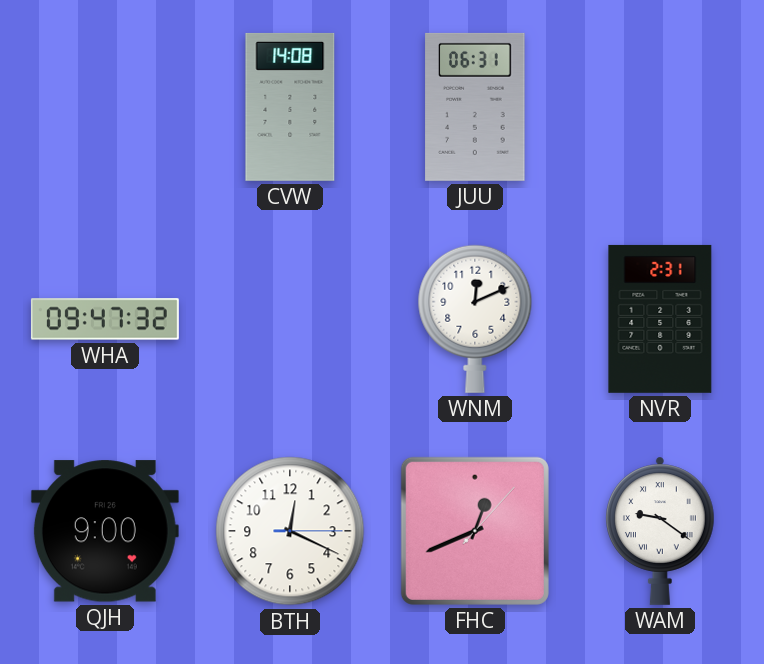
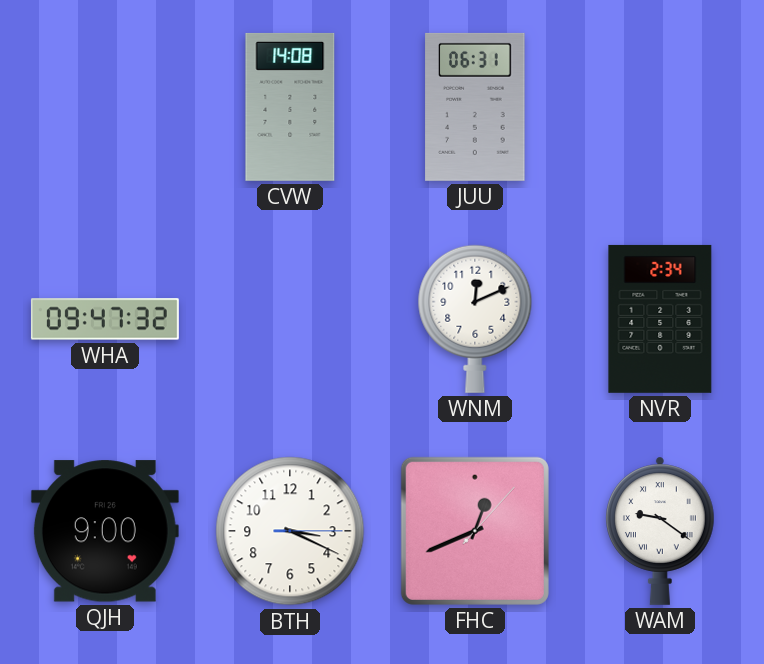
NVR: 2:31 -> 2:34
BTH: 12:19 -> 3:19
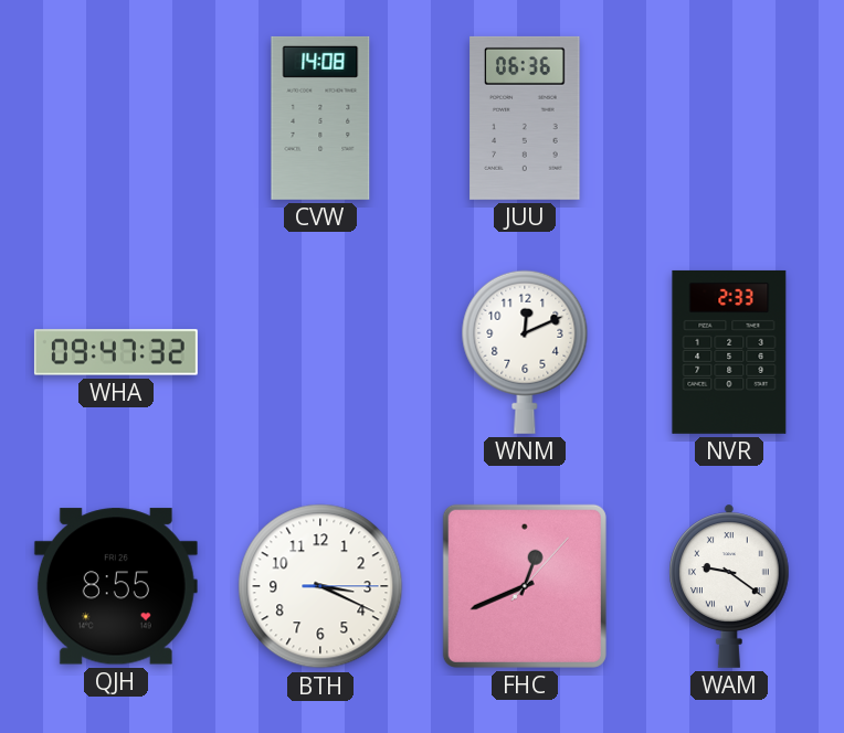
JUU: 06:31 -> 06:36
NVR: 2:34 -> 2:33
QJH: 9:00 -> 8:55
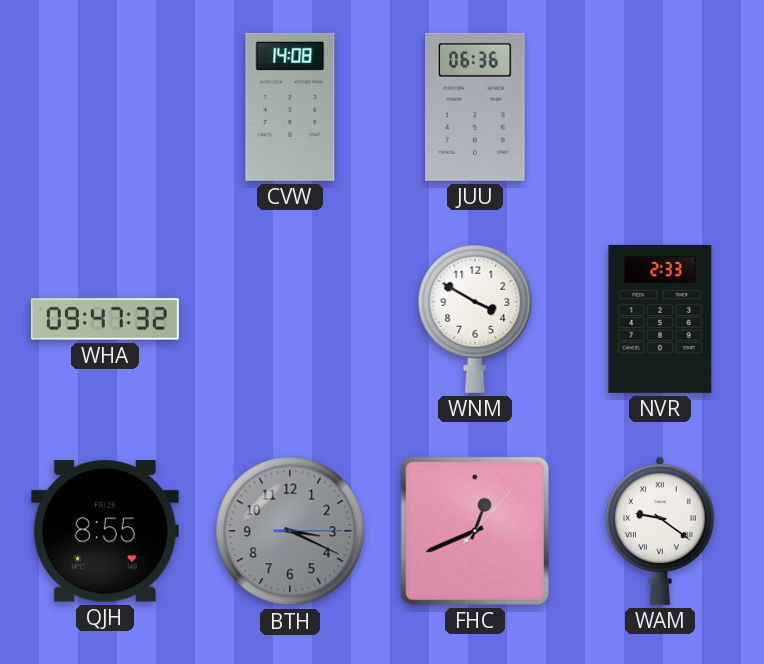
WNM: 12:11 -> 3:50
BTH dial: white -> grey
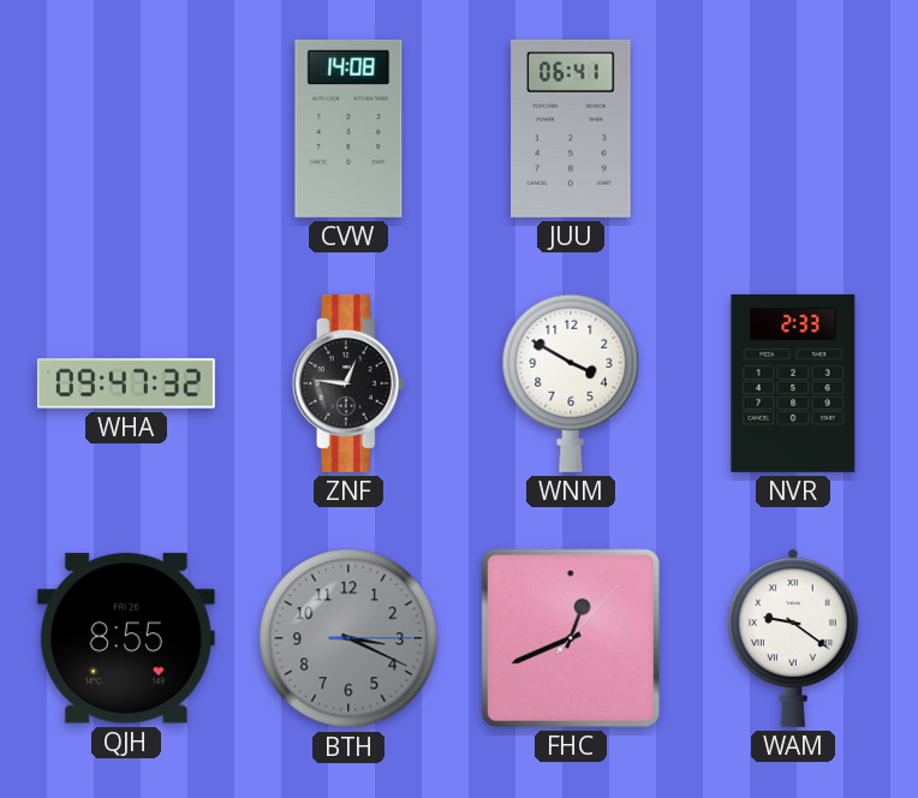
JUU: 06:36 -> 06:41
ZNF: none -> 12:46
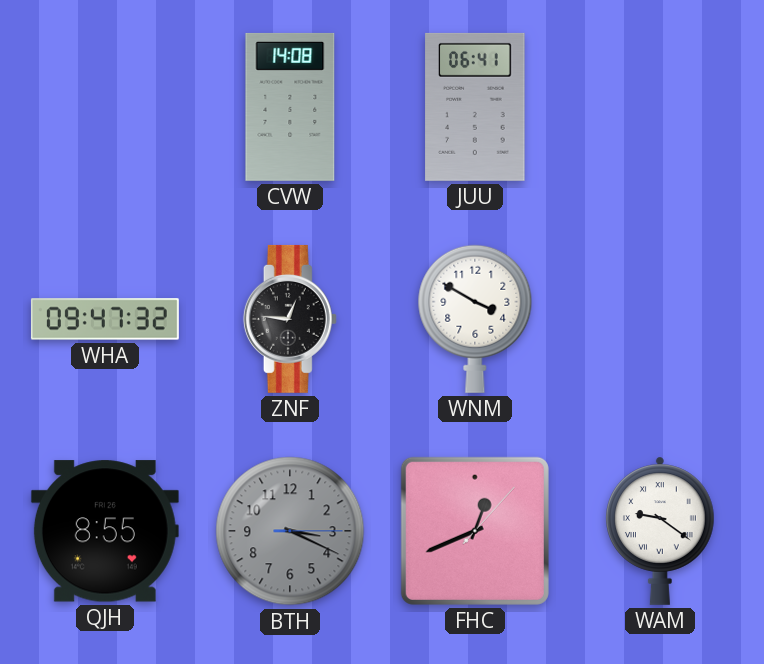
NVR: 2:33 -> none
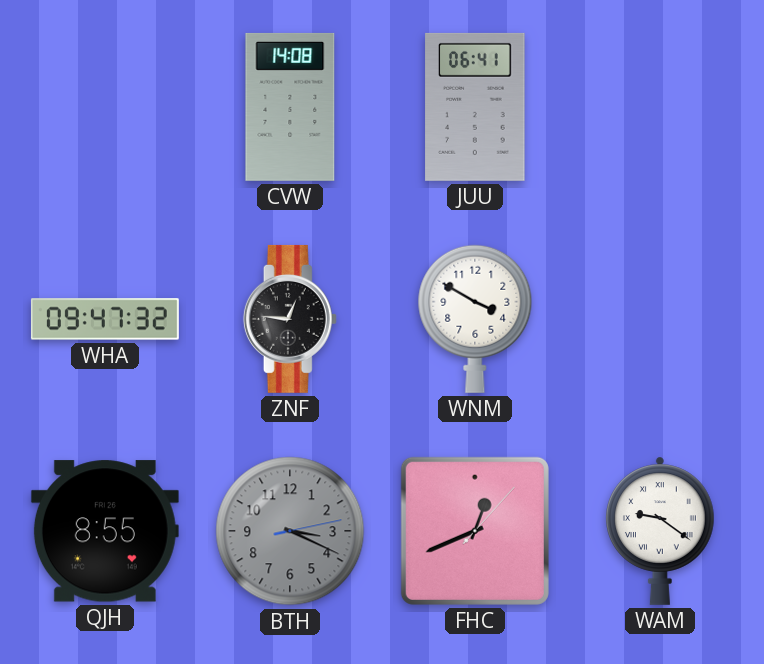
BTH: 3:19:15 -> 3:19:13
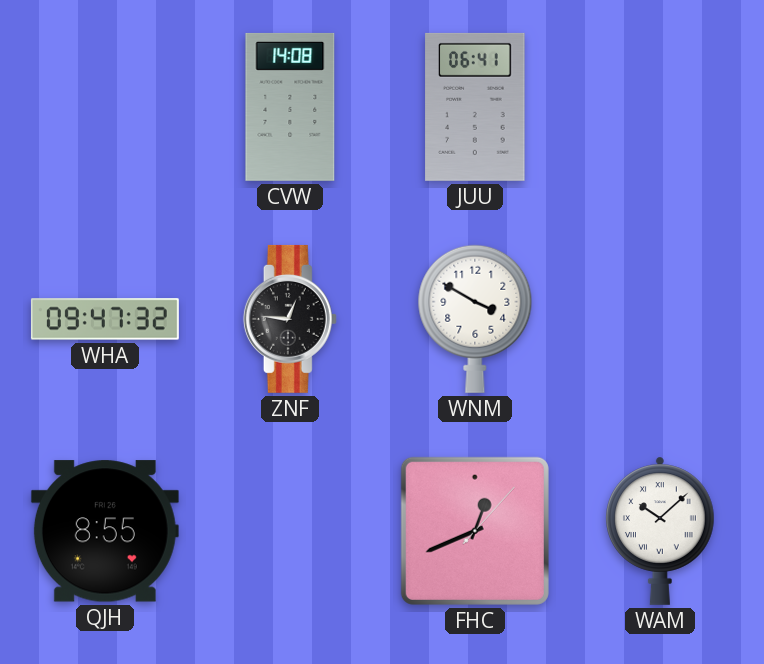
BTH: 3:19 -> none
WAM: 9:21 -> 10:08
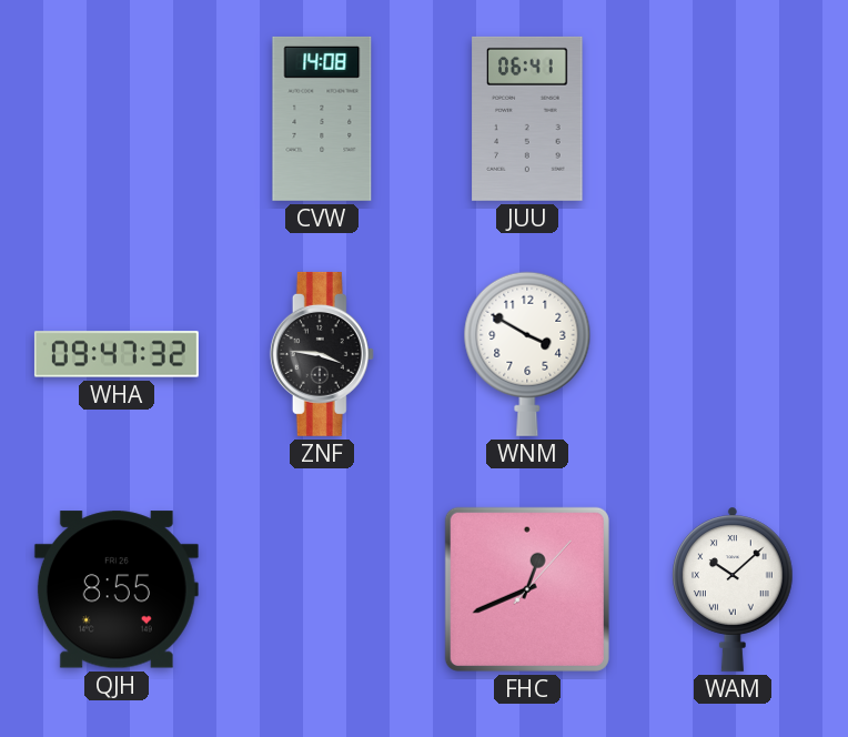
ZNF: 12:46 -> 3:46
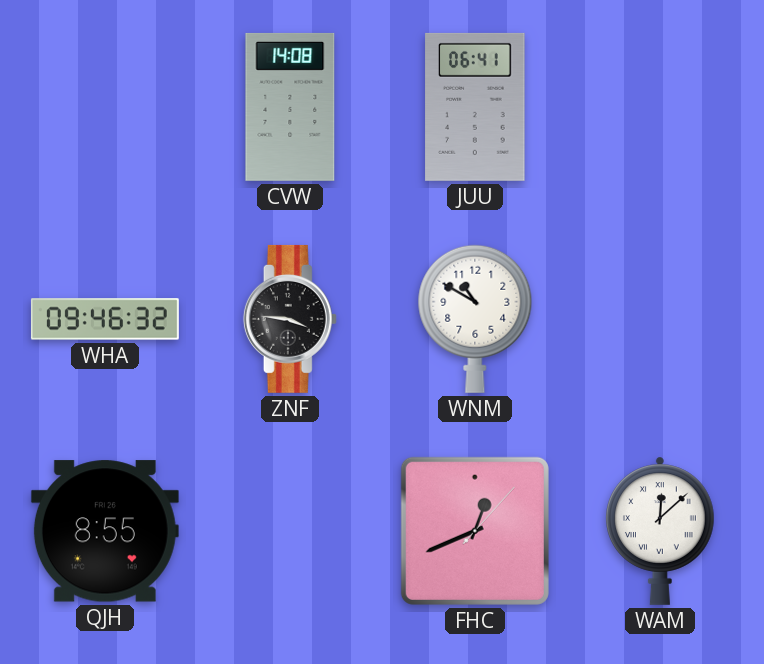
WHA: 09:47 -> 09:46
WNM: 3:50 -> 10:50
WAM: 10:08 -> 12:08
